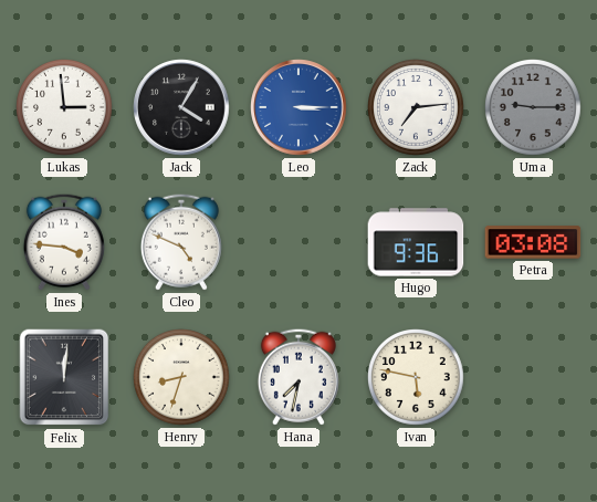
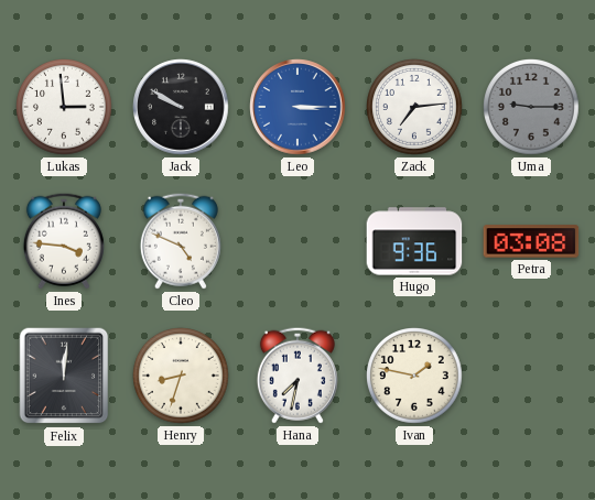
Jack: 4:05 -> 9:50
Ivan: 5:47 -> 1:47
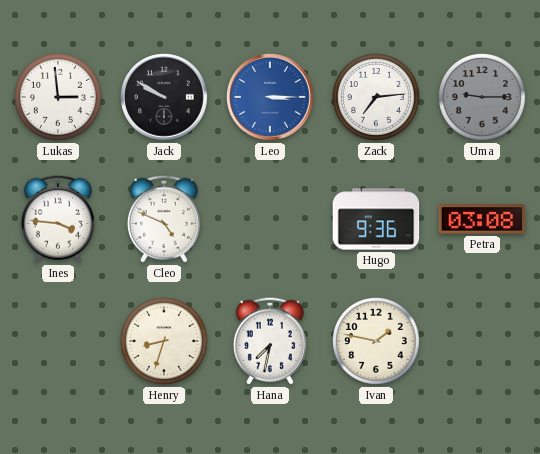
Felix: 12:01 -> none
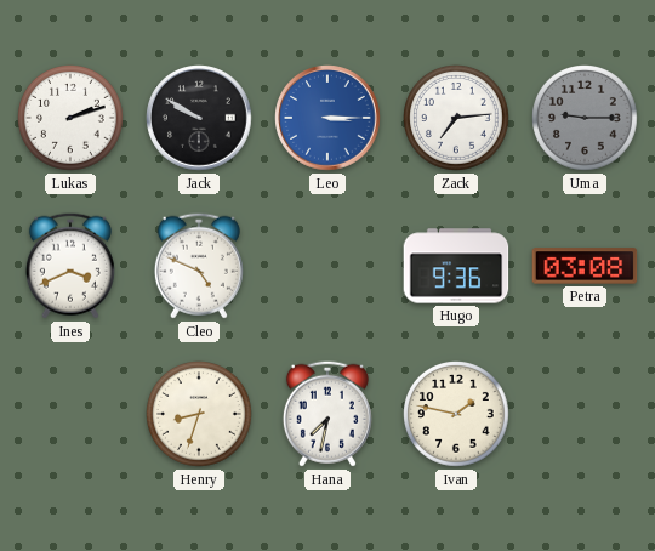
Lukas: 2:59 -> 2:12
Ines: 3:46 -> 3:41
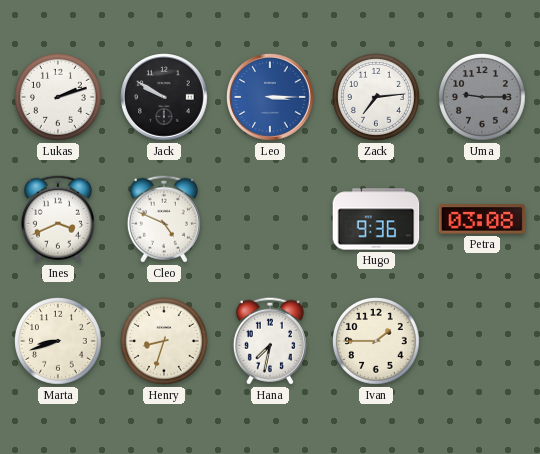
Marta: none -> 8:42
Ivan: 1:47 -> 1:45
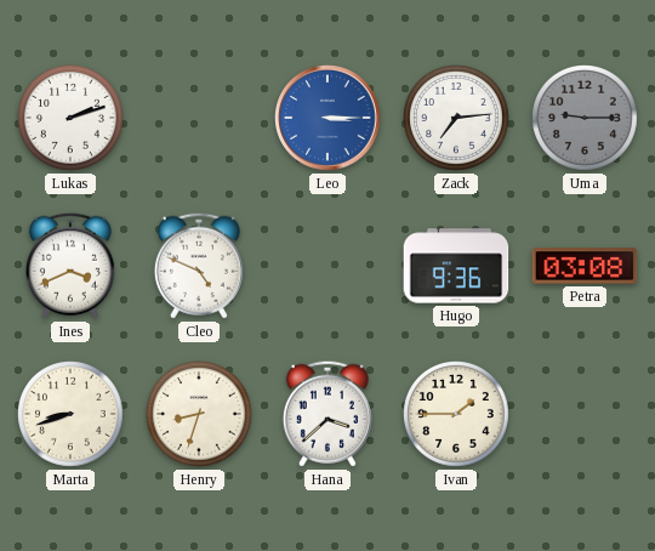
Jack: 9:50 -> none
Hana: 7:32 -> 3:38
